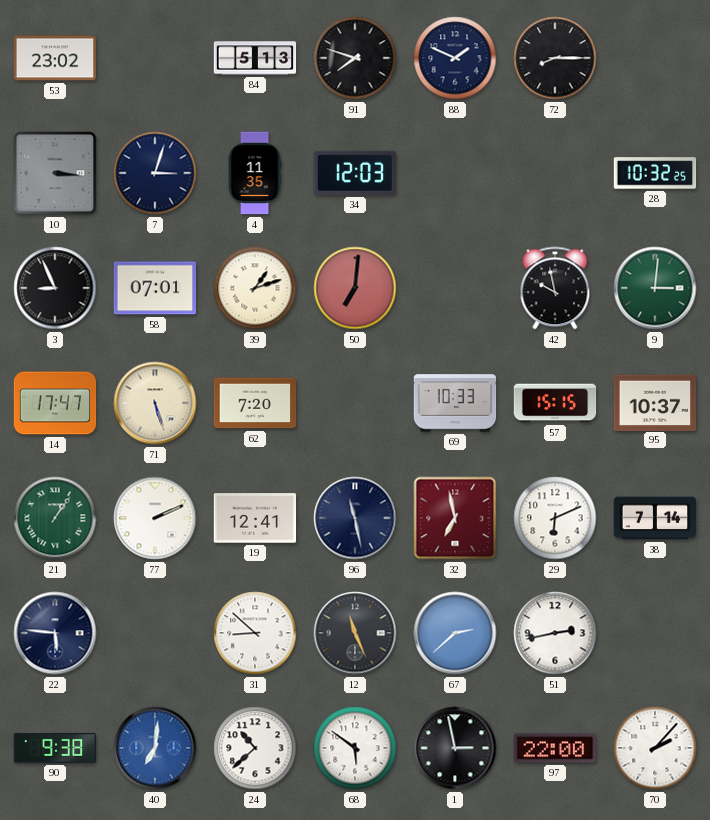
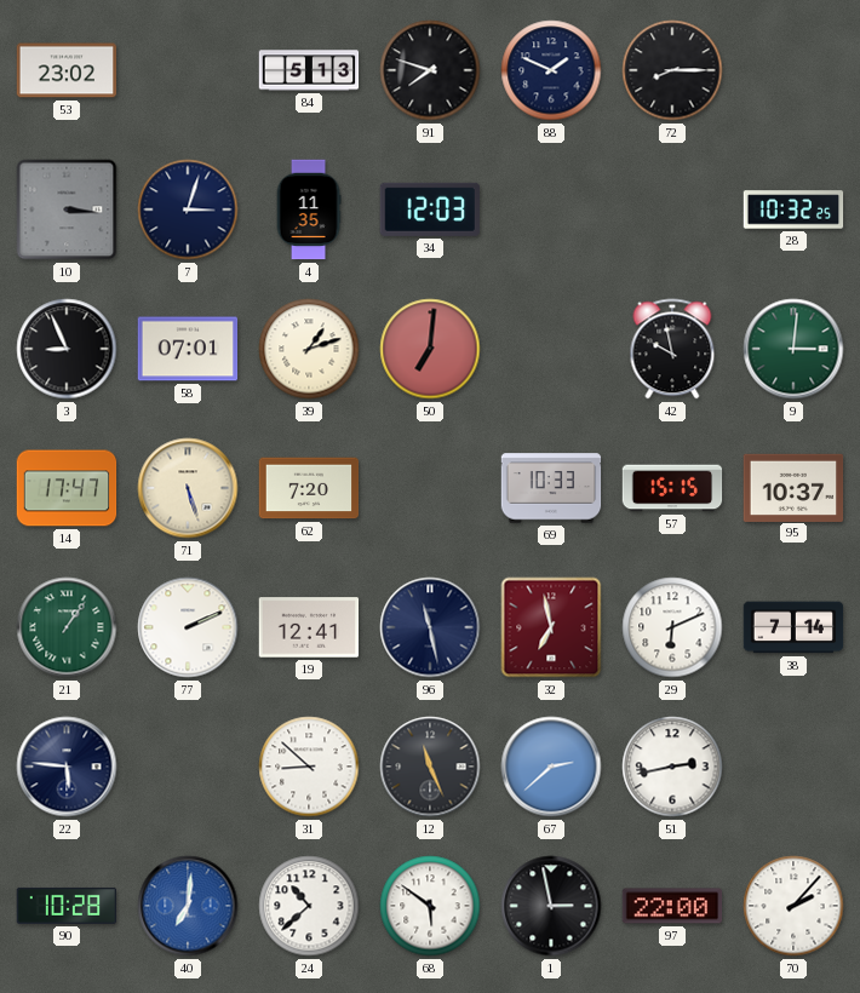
90: 9:38 -> 10:28
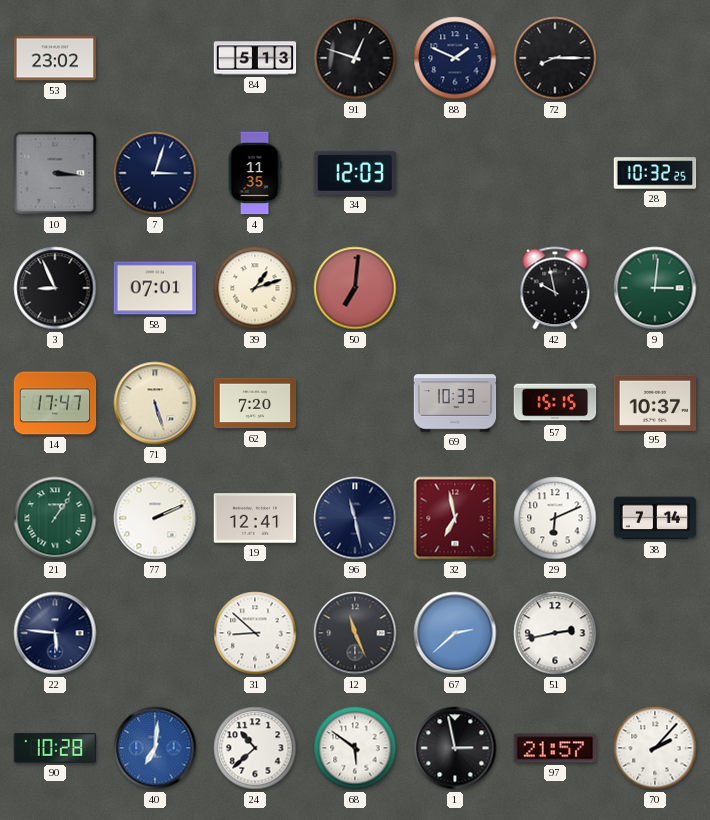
91: 7:48 -> 12:48
97: 22:00 -> 21:57
